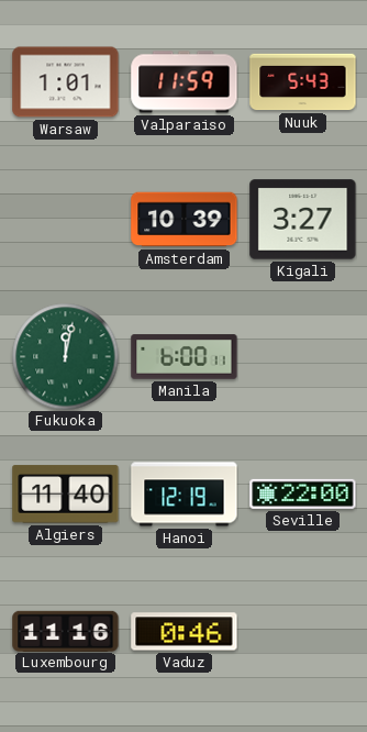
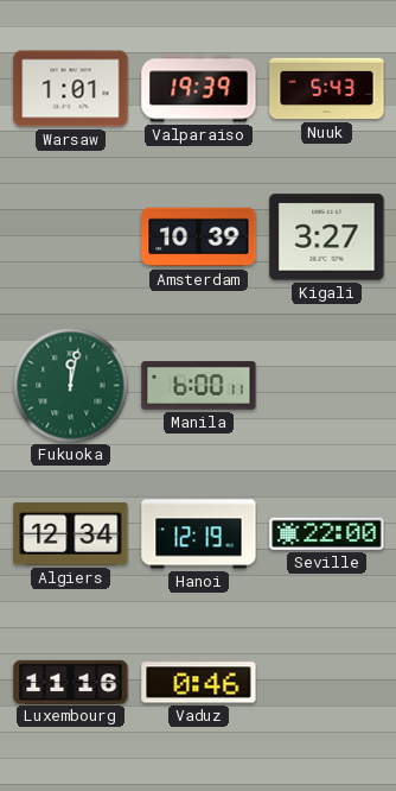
Valparaiso: 11:59 -> 19:39
Algiers: 11:40 -> 12:34
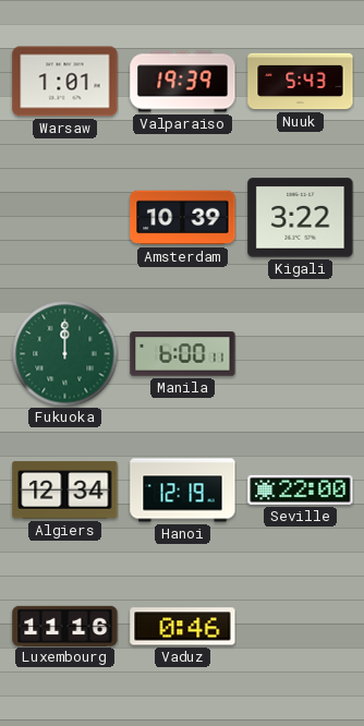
Kigali: 3:27 -> 3:22
Fukuoka: 12:02 -> 12:00
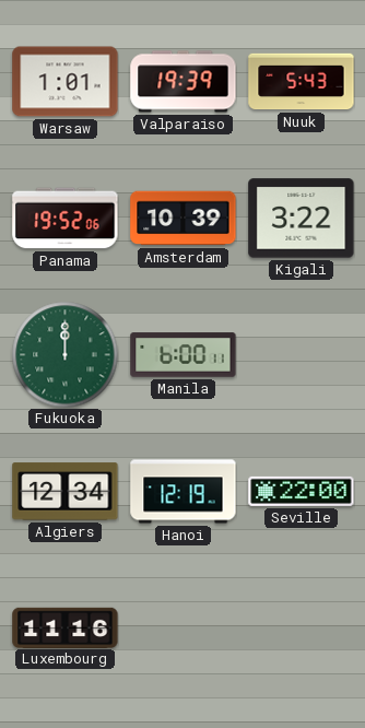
Panama: none -> 19:52
Vaduz: 0:46 -> none
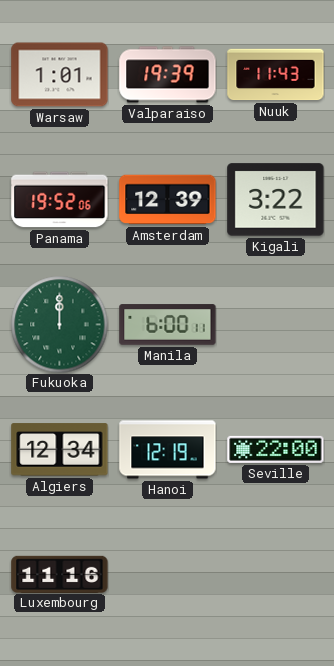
Nuuk: 5:43 -> 11:43
Amsterdam: 10:39 -> 12:39
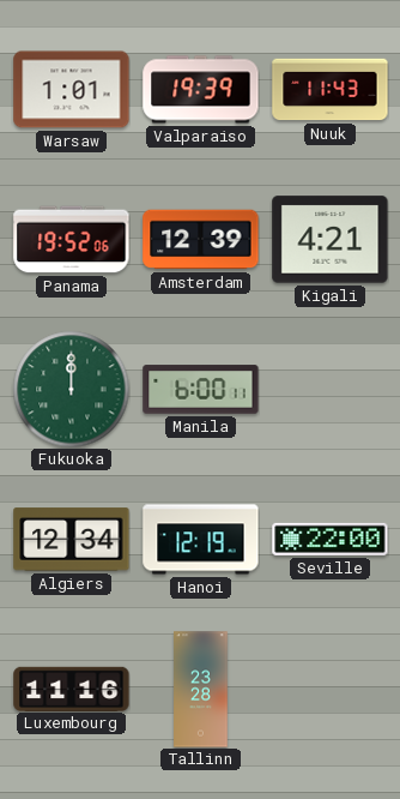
Kigali: 3:22 -> 4:21
Tallinn: none -> 23:28
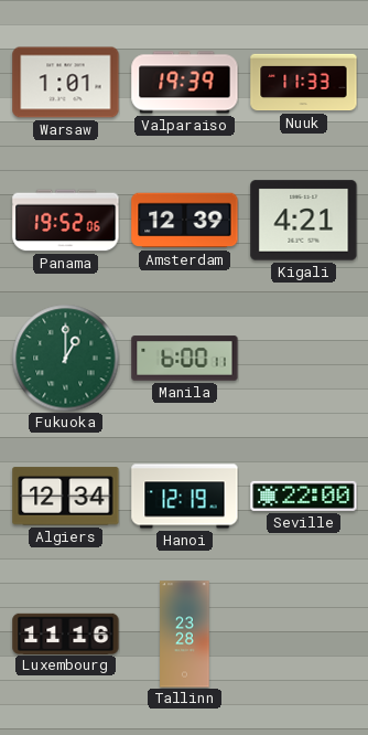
Nuuk: 11:43 -> 11:33
Fukuoka: 12:00 -> 1:00
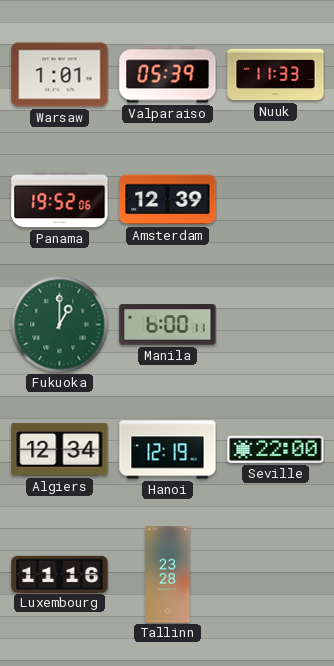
Valparaiso: 19:39 -> 05:39
Kigali: 4:21 -> none
